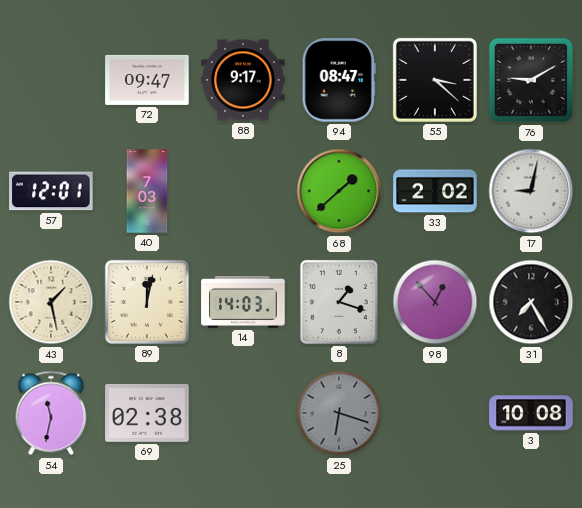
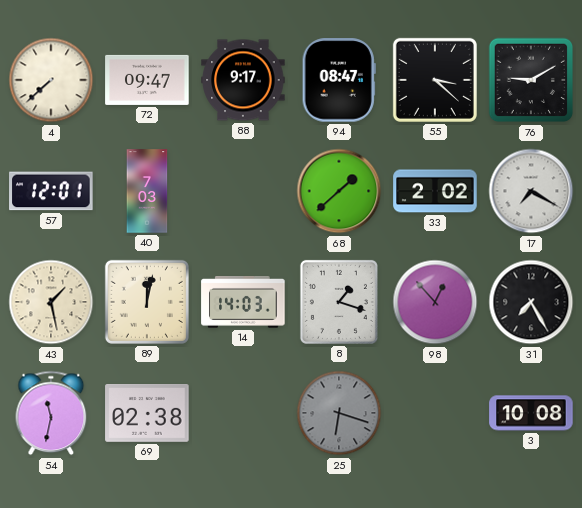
4: none -> 7:38
17: 9:02 -> 7:20
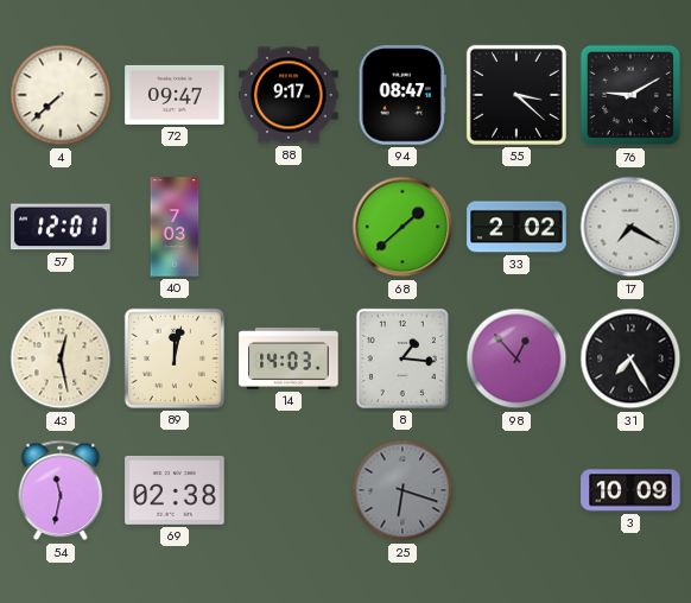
43: 1:28 -> 12:28
8: 1:18 -> 1:16
3: 10:08 -> 10:09
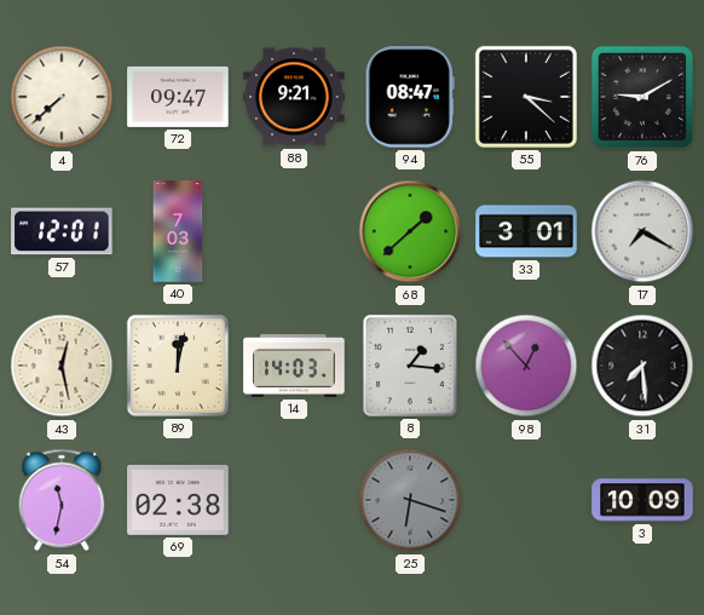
88: 9:17 -> 9:21
33: 2:02 -> 3:01
31: 7:25 -> 7:29
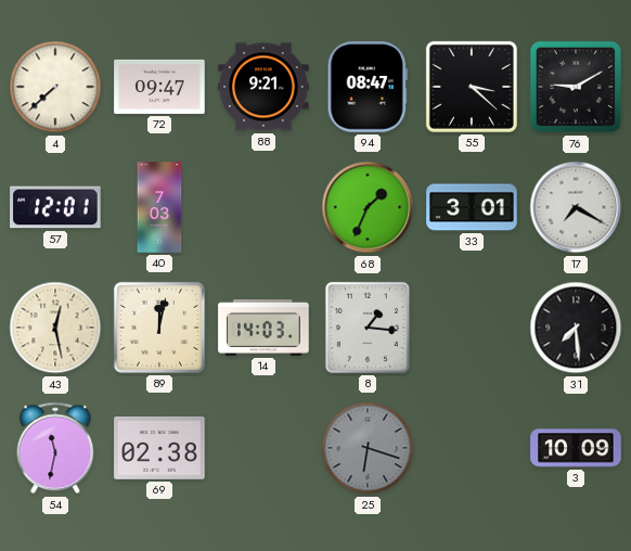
68: 1:38 -> 1:34
98: 12:53 -> none
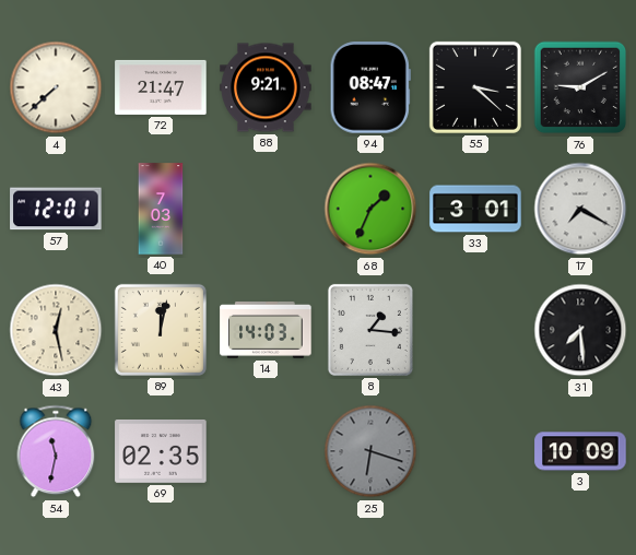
72: 09:47 -> 21:47
69: 02:38 -> 02:35
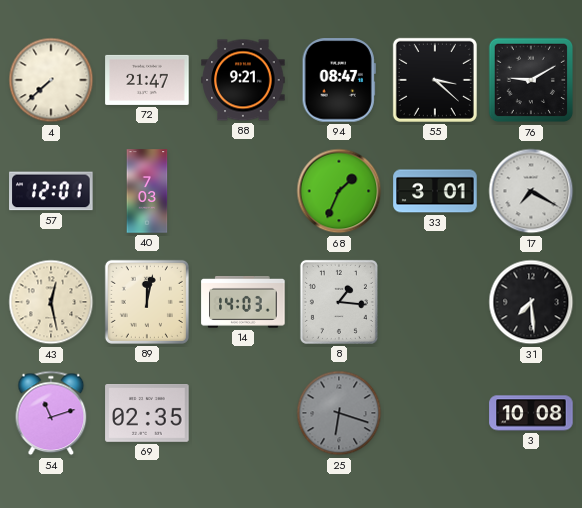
54: 11:32 -> 11:12
3: 10:09 -> 10:08
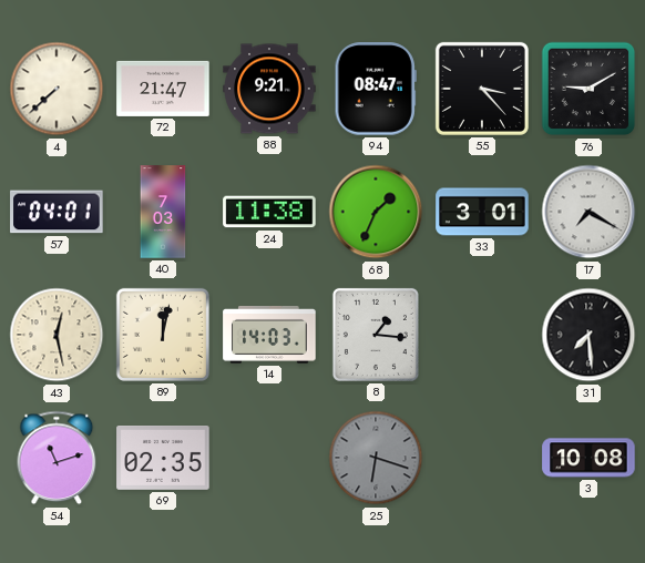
55: 3:22 -> 3:23
57: 12:01 -> 04:01
24: none -> 11:38
